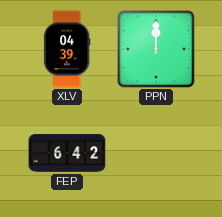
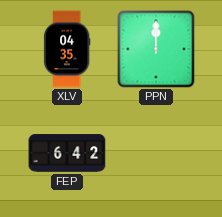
XLV: 04:39 -> 04:35
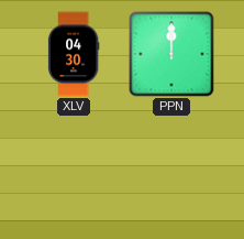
XLV: 04:35 -> 04:30
FEP: 6:42 -> none
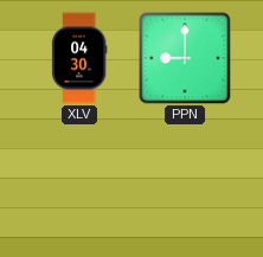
PPN: 12:00 -> 9:00
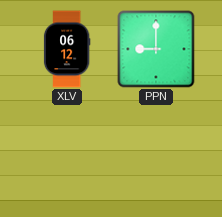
XLV: 04:30 -> 06:12
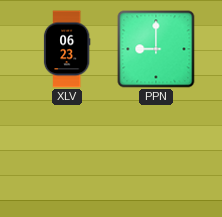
XLV: 06:12 -> 06:23
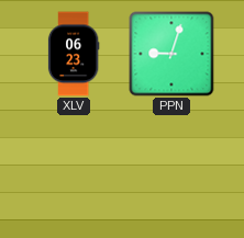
PPN: 9:00 -> 9:03
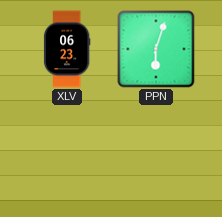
PPN: 9:03 -> 6:03
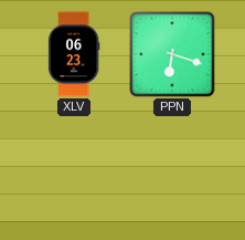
PPN: 6:03 -> 6:18
